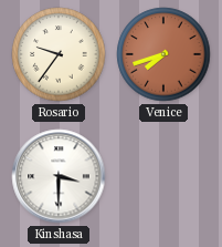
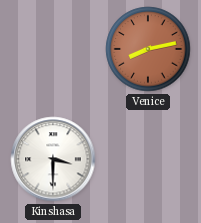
Rosario: 9:36 -> none
Venice: 7:42 -> 8:13
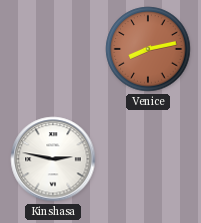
Kinshasa: 3:30 -> 2:47
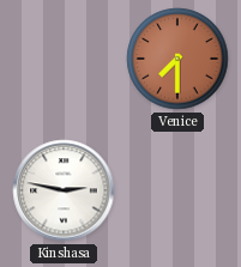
Venice: 8:13 -> 7:30
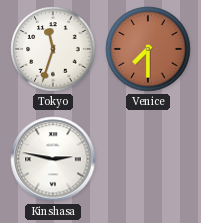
Tokyo: none -> 11:33
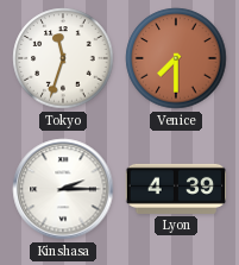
Kinshasa: 2:47 -> 2:15
Lyon: none -> 4:39
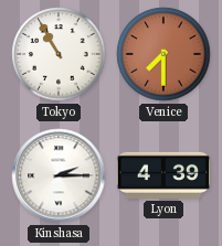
Tokyo: 11:33 -> 10:55
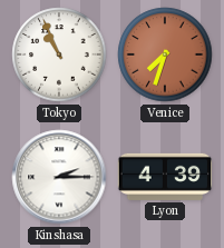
Tokyo: 10:55 -> 10:56
Venice: 7:30 -> 7:33
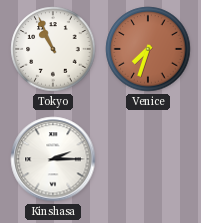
Lyon: 4:39 -> none
